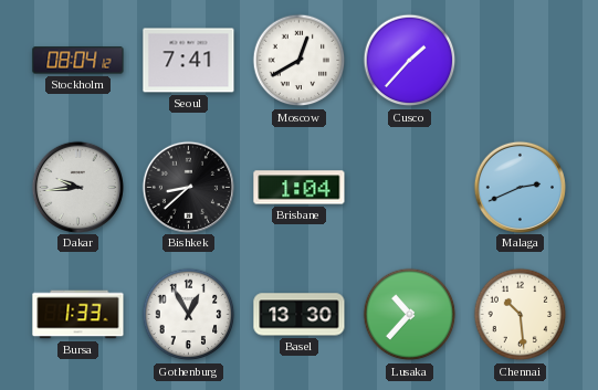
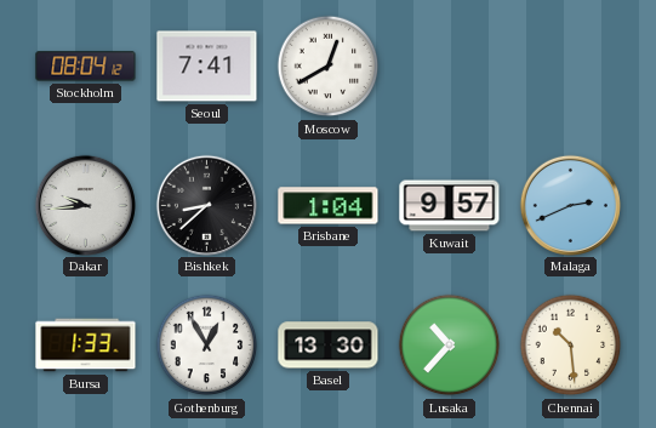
Cusco: 1:37 -> none
Kuwait: none -> 9:57
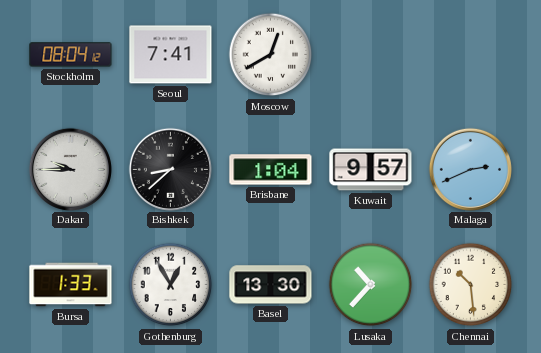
Dakar: 9:44 -> 9:45
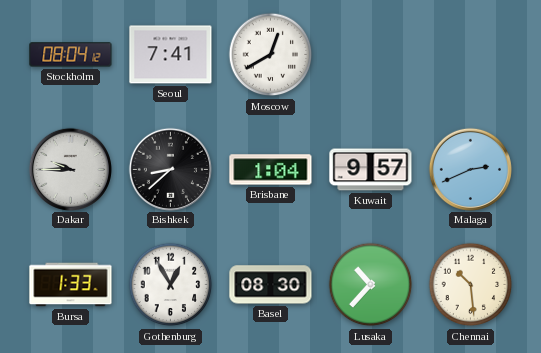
Basel: 13:30 -> 08:30
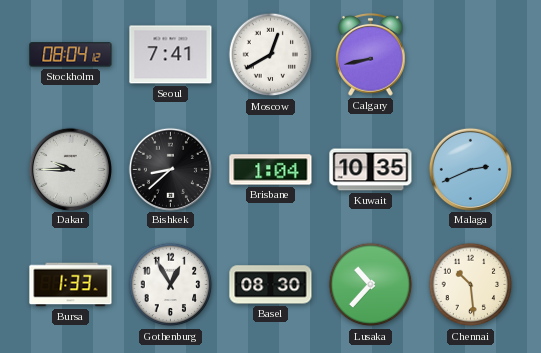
Calgary: none -> 8:43
Kuwait: 9:57 -> 10:35
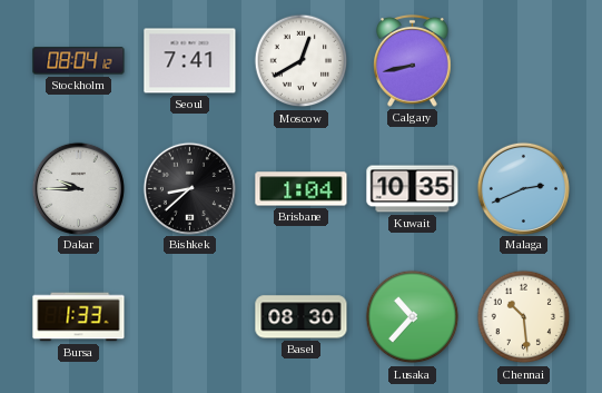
Gothenburg: 12:55 -> none
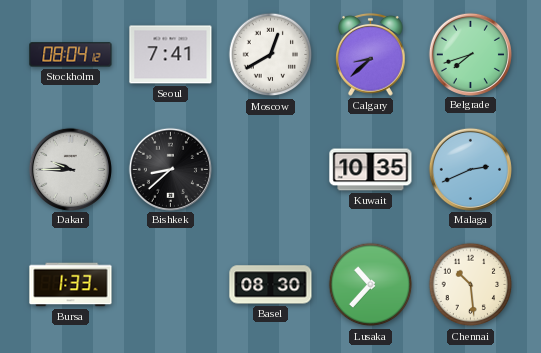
Calgary: 8:43 -> 8:38
Belgrade: none -> 7:42
Brisbane: 1:04 -> none
